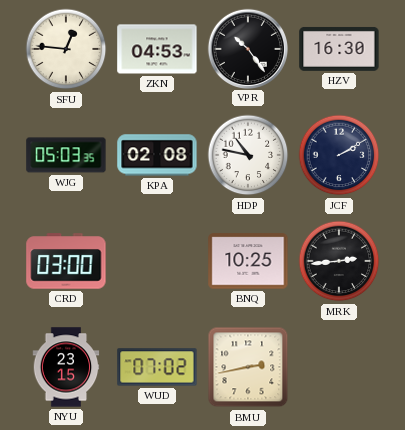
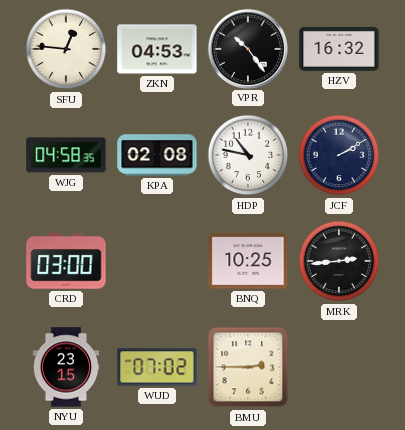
HZV: 16:30 -> 16:32
WJG: 05:03 -> 04:58
BMU: 2:43 -> 2:45
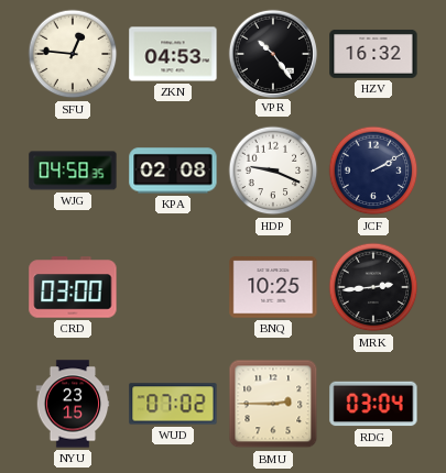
HDP: 10:47 -> 9:19
RDG: none -> 03:04
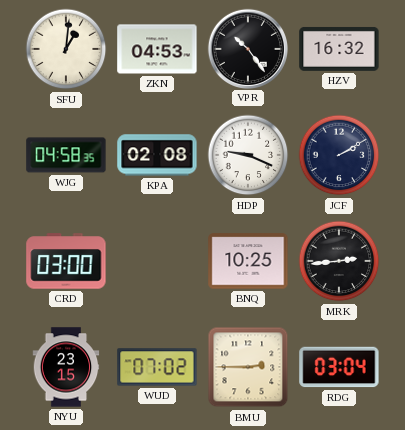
SFU: 12:46 -> 1:01
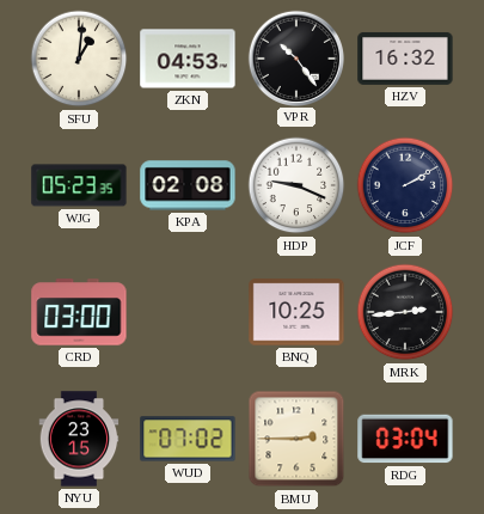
WJG: 04:58 -> 05:23
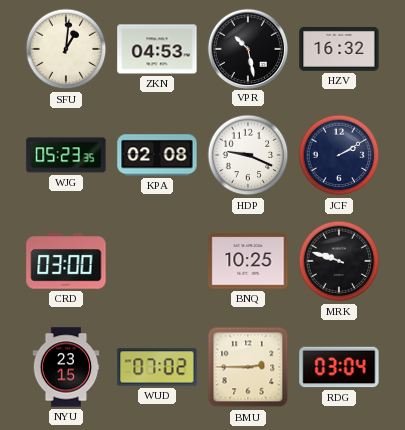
VPR: 10:24 -> 10:28
MRK: 2:44 -> 9:48
